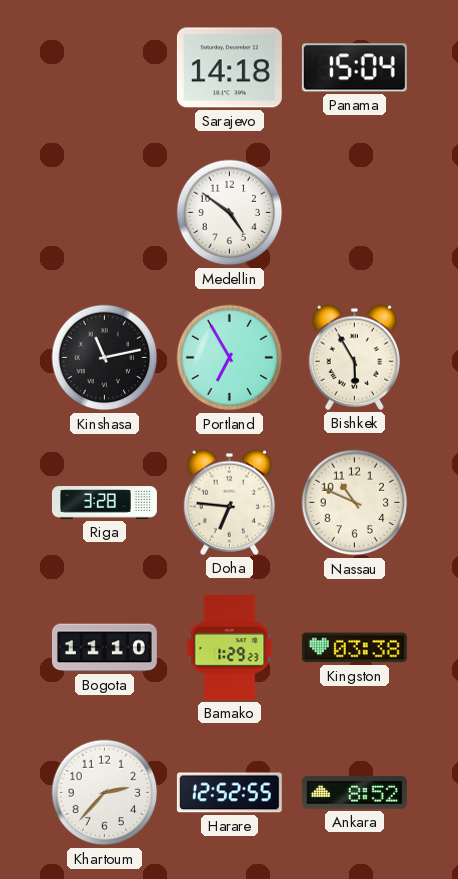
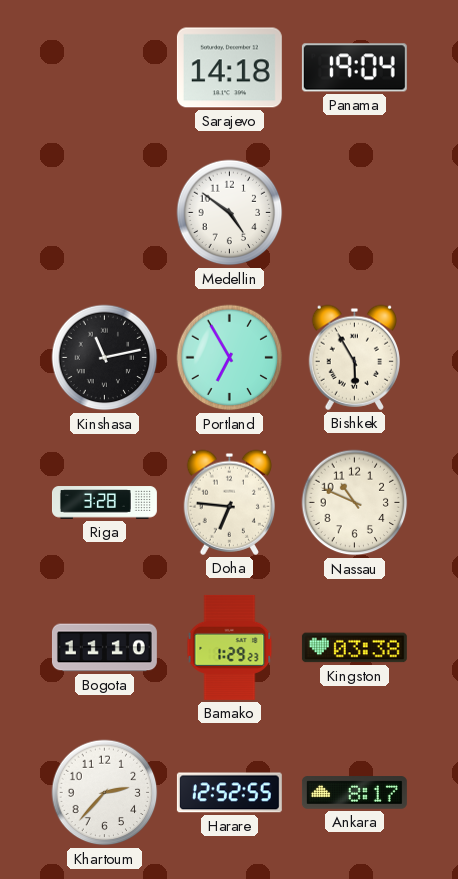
Panama: 15:04 -> 19:04
Ankara: 8:52 -> 8:17
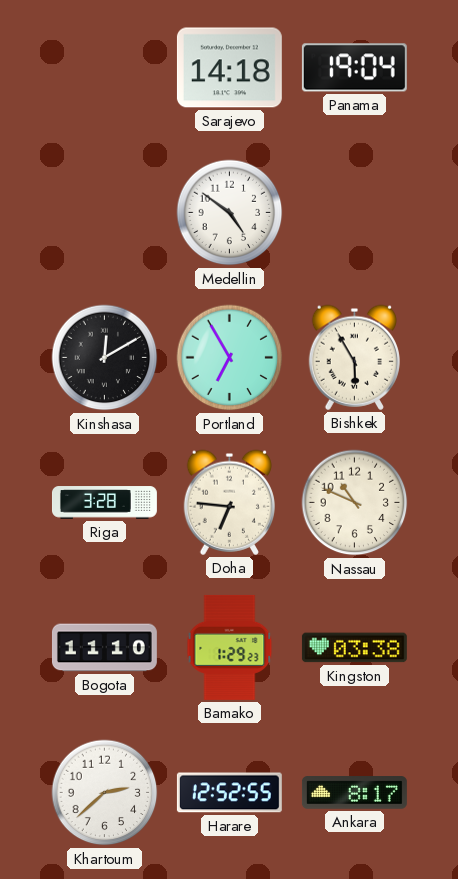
Kinshasa: 11:13 -> 12:10
Khartoum: 2:37 -> 2:38
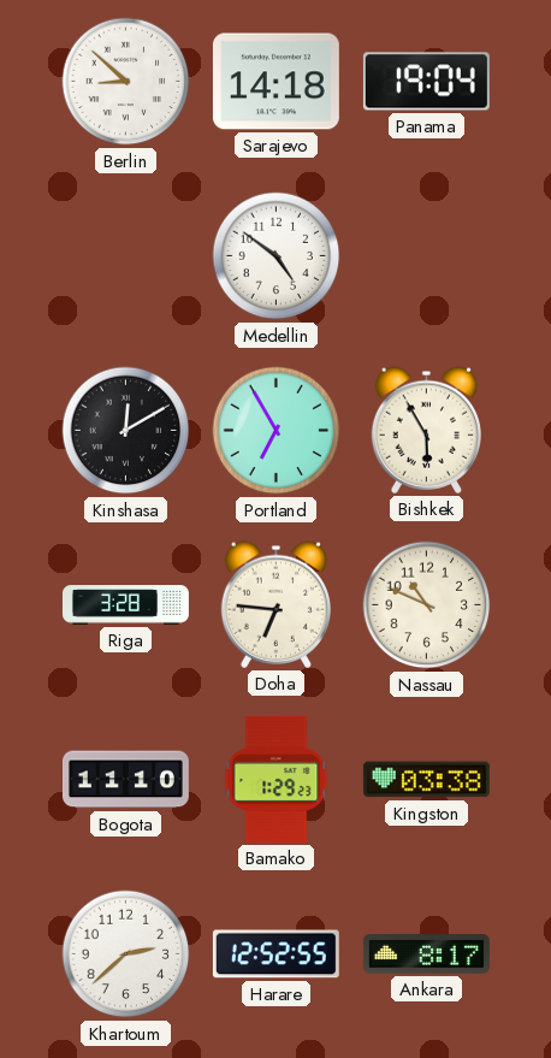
Berlin: none -> 8:52
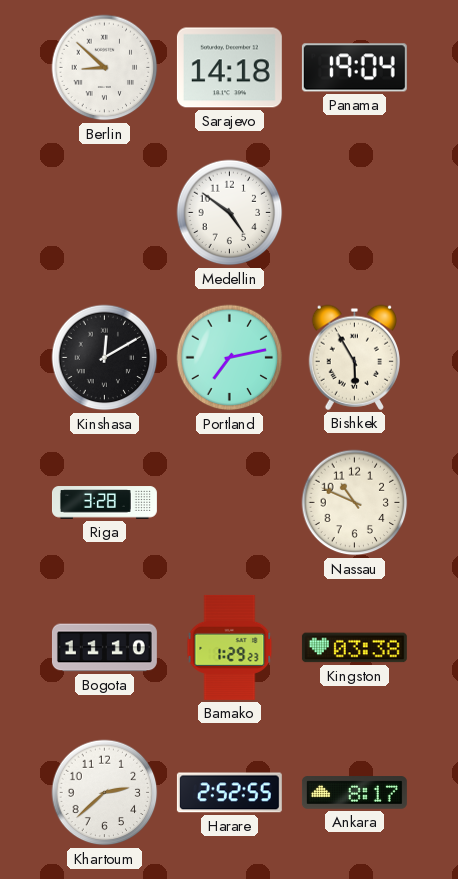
Portland: 6:55 -> 7:13
Doha: 6:46 -> none
Harare: 12:52 -> 2:52
